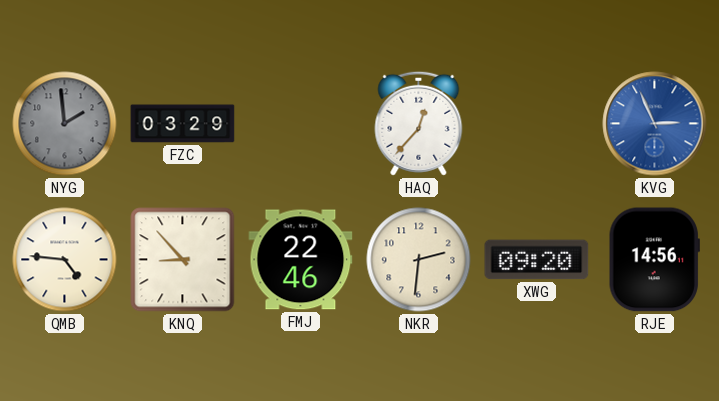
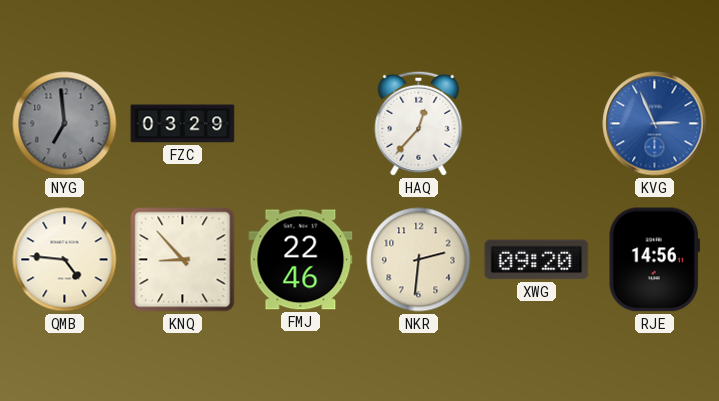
NYG: 1:59 -> 6:59
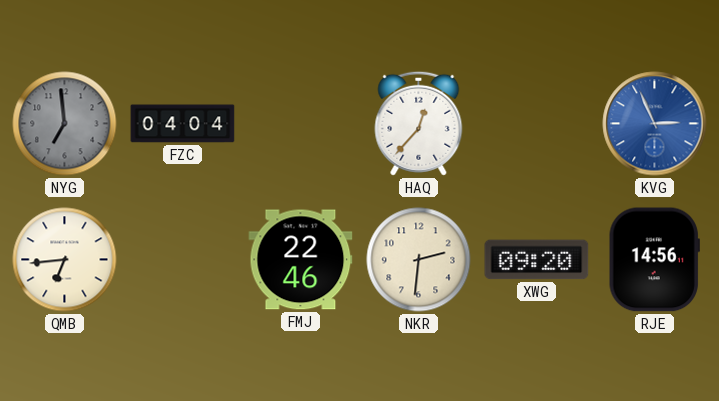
FZC: 03:29 -> 04:04
QMB: 4:46 -> 6:44
KNQ: 8:53 -> none
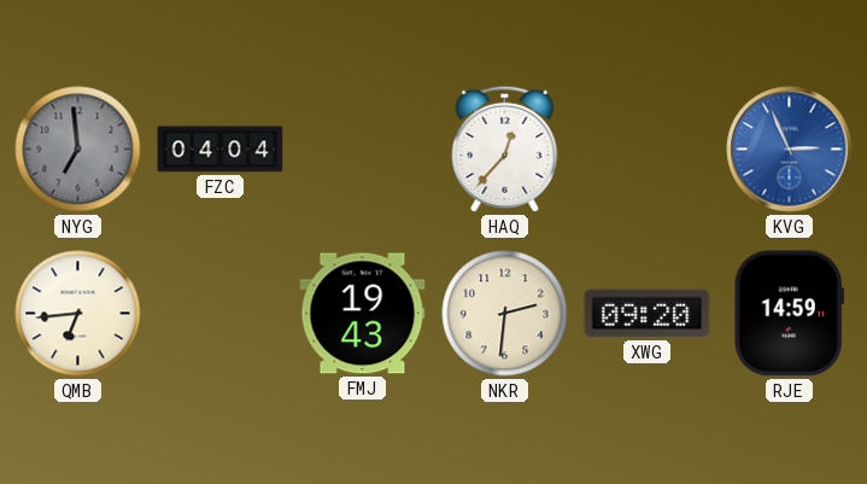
FMJ: 22:46 -> 19:43
RJE: 14:56 -> 14:59
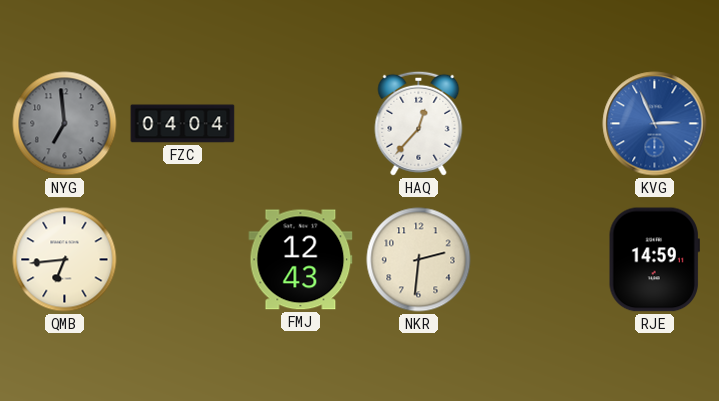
FMJ: 19:43 -> 12:43
XWG: 09:20 -> none
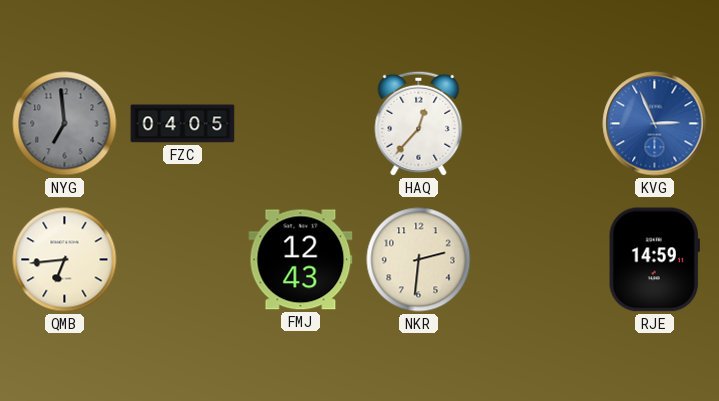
FZC: 04:04 -> 04:05
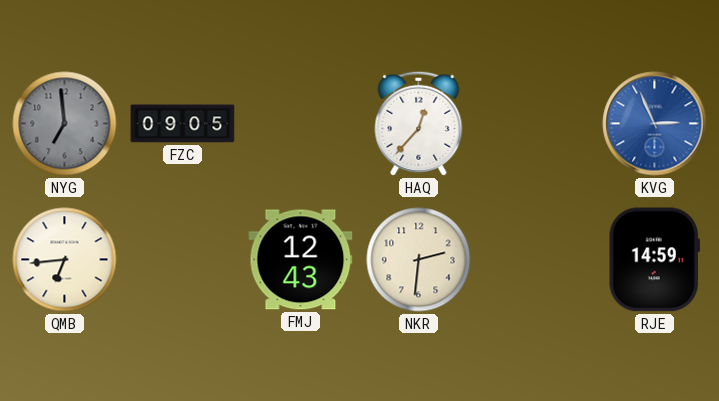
FZC: 04:05 -> 09:05
